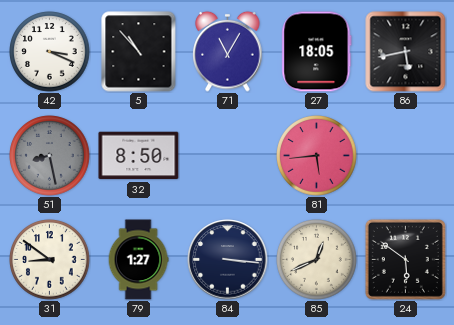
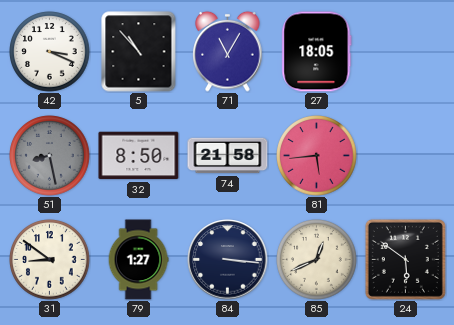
86: 5:43 -> none
74: none -> 21:58
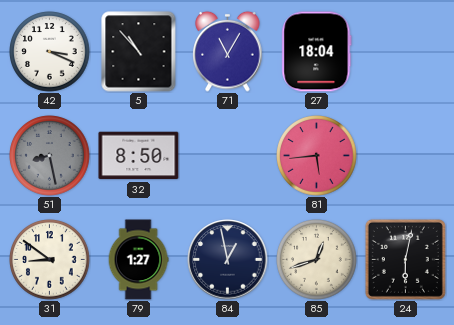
27: 18:05 -> 18:04
74: 21:58 -> none
84: 3:16 -> 12:58
85: 12:41 -> 12:42
24: 5:51 -> 6:02
